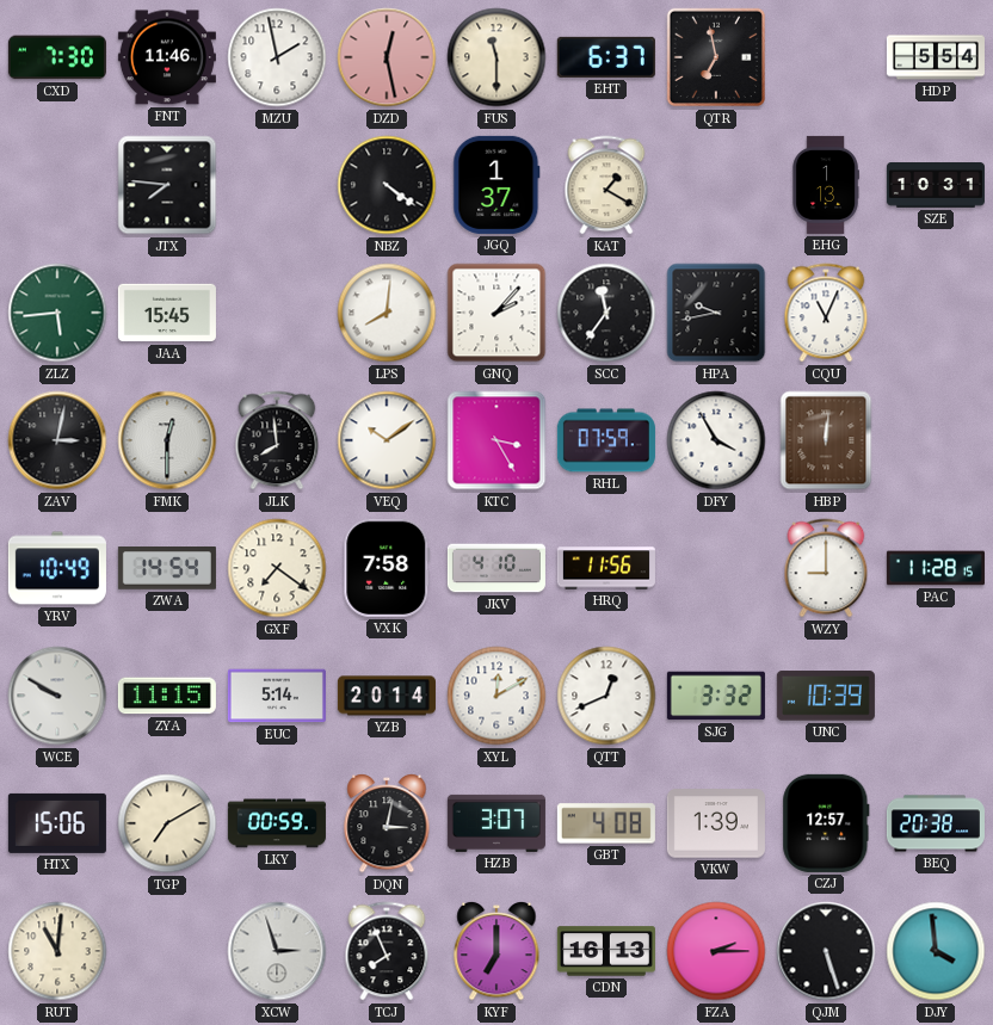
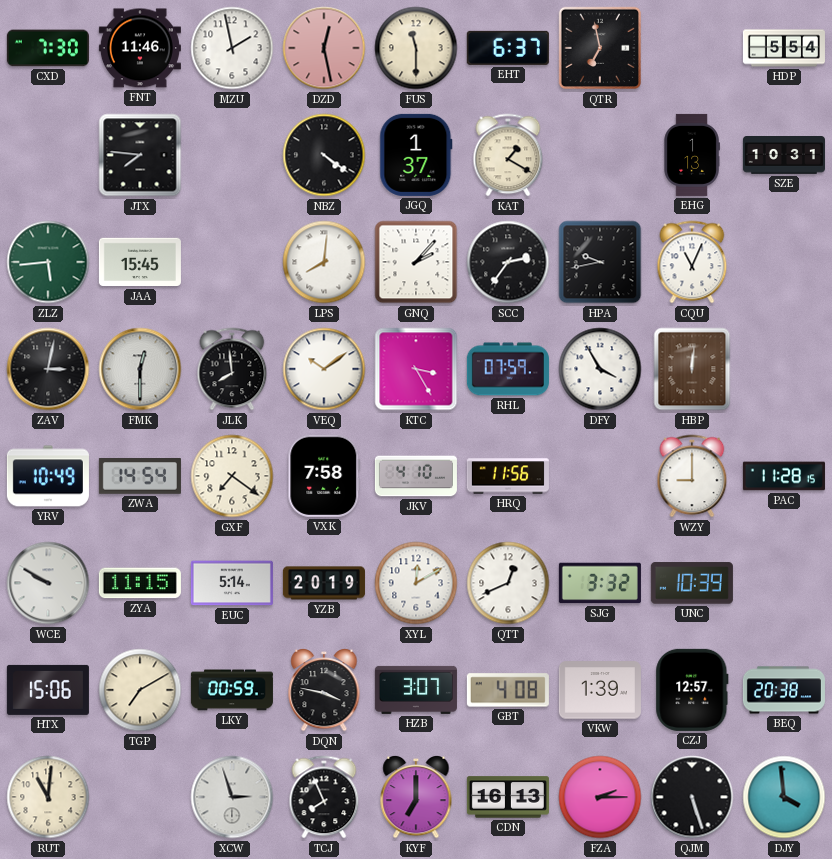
SCC: 11:36 -> 2:36
YZB: 20:14 -> 20:19
DQN: 3:02 -> 3:47
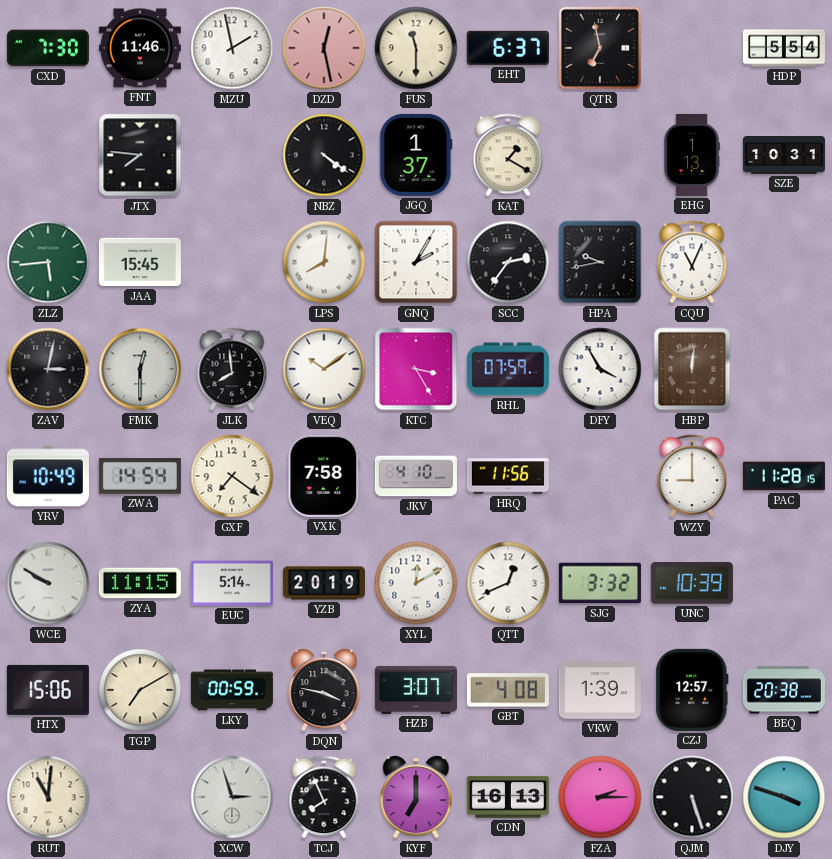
GNQ: 2:07 -> 2:05
DJY: 3:59 -> 3:48
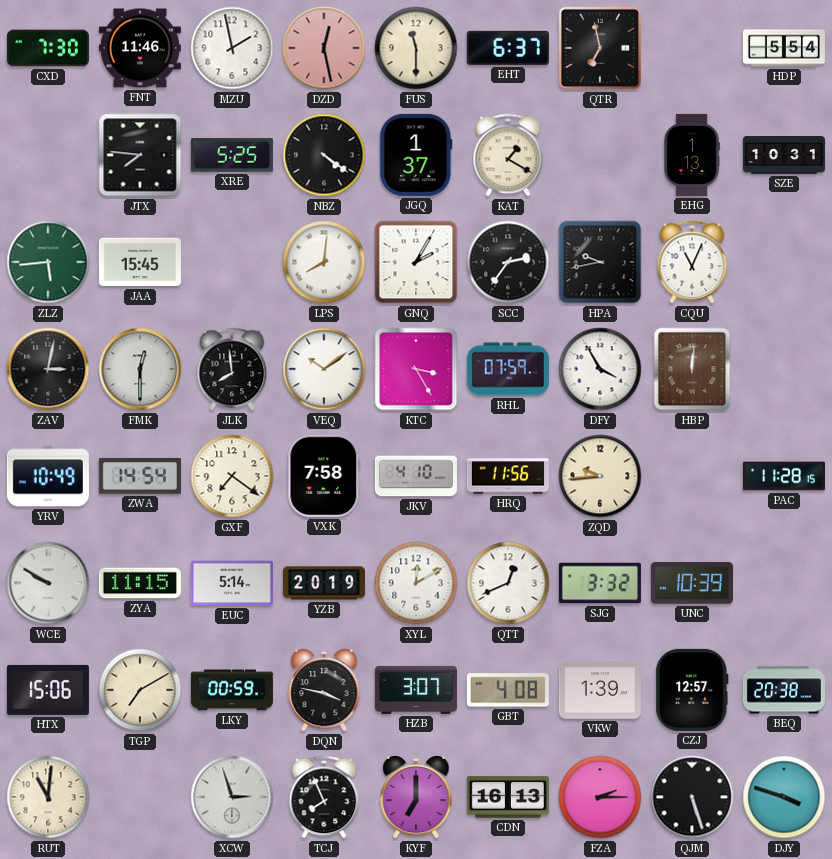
XRE: none -> 5:25
ZQD: none -> 9:44
WZY: 9:00 -> none
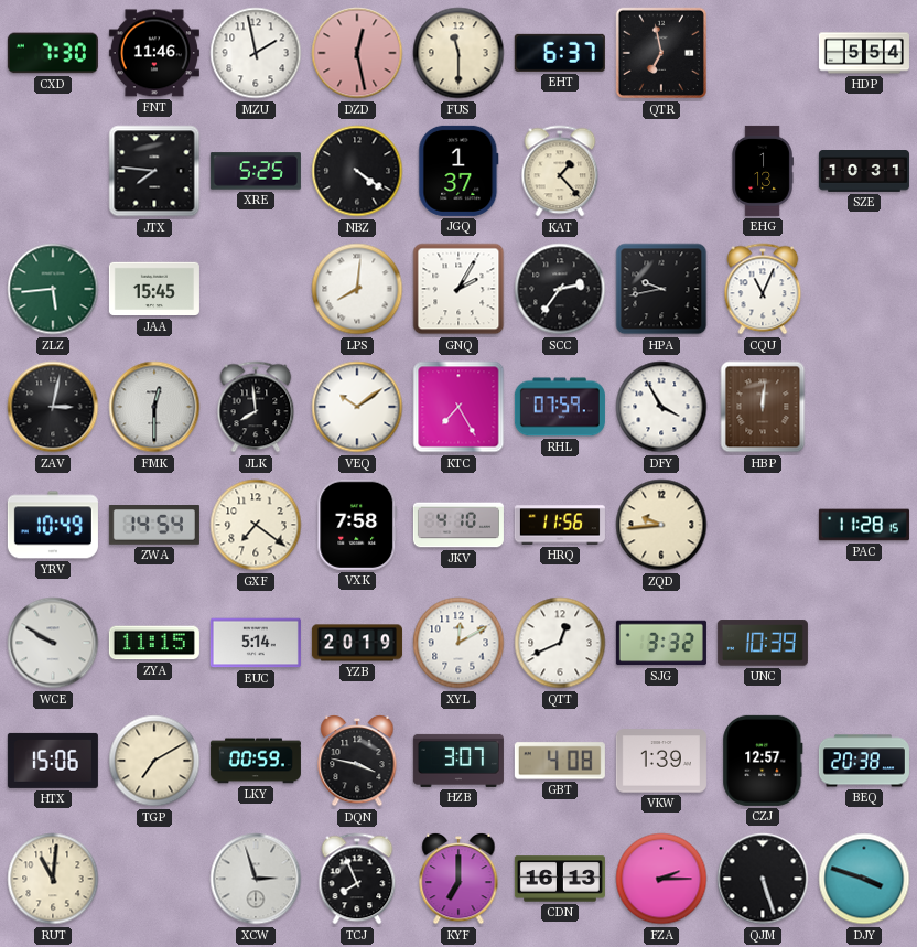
KAT: 1:20 -> 1:23
KTC: 3:25 -> 7:25
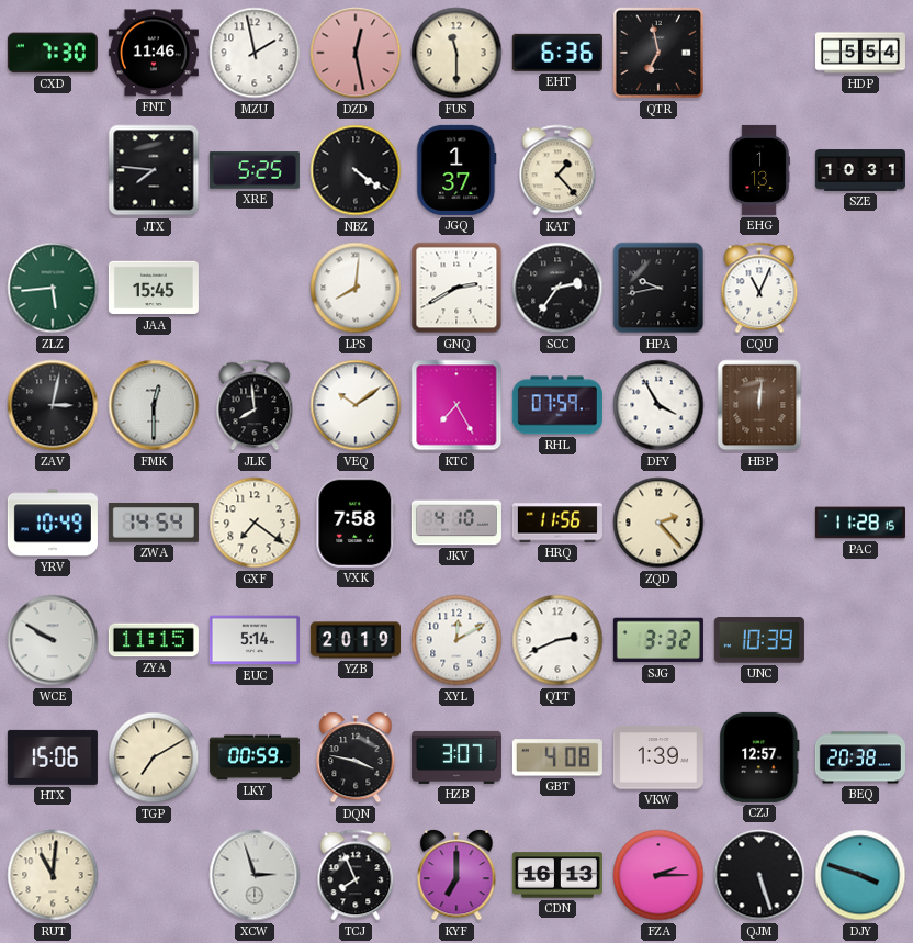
EHT: 6:37 -> 6:36
GNQ: 2:05 -> 2:40
ZQD: 9:44 -> 2:23
QTT: 12:41 -> 2:41
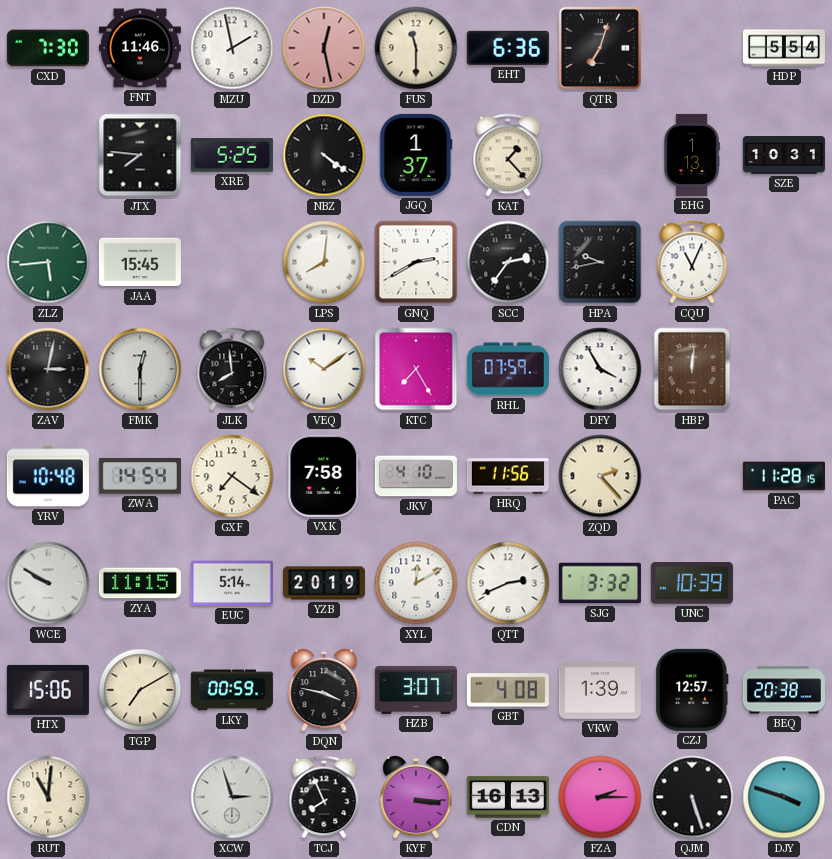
QTR: 6:58 -> 7:03
YRV: 10:49 -> 10:48
KYF: 7:00 -> 3:16
